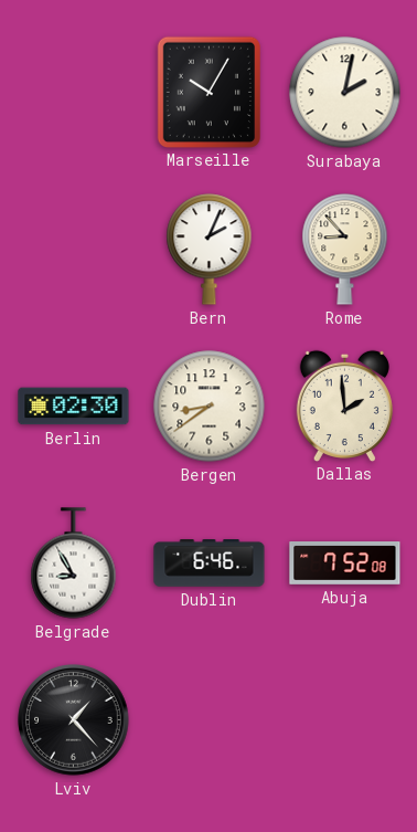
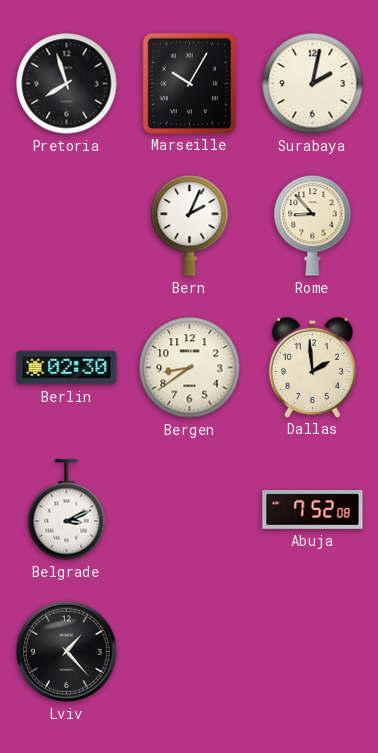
Pretoria: none -> 7:57
Belgrade: 8:55 -> 3:11
Dublin: 6:46 -> none
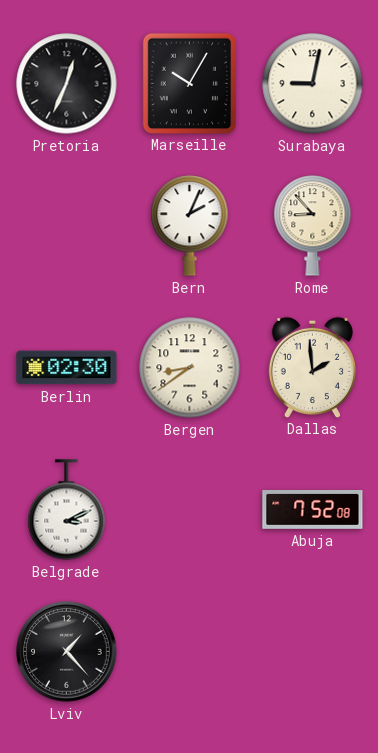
Pretoria: 7:57 -> 12:34
Surabaya: 2:02 -> 9:02
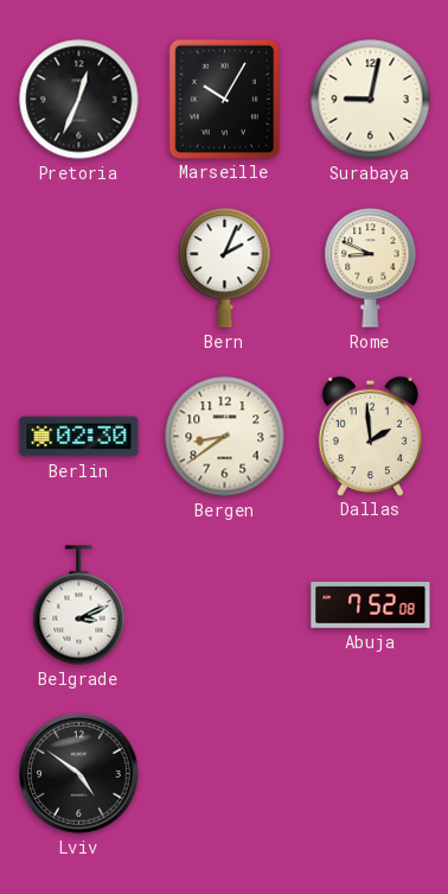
Rome: 8:53 -> 8:49
Lviv: 1:23 -> 4:51
